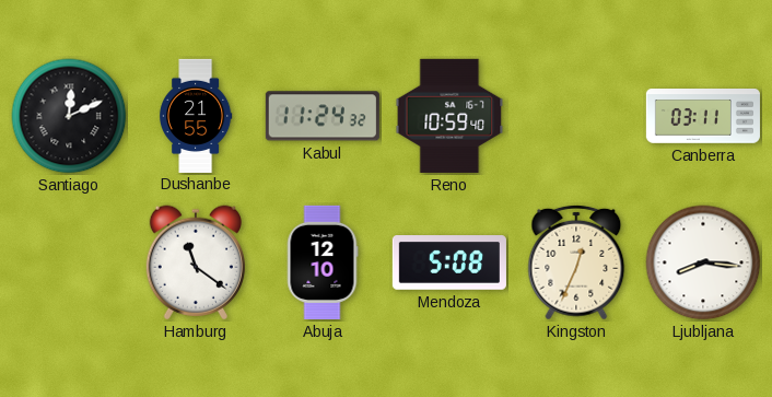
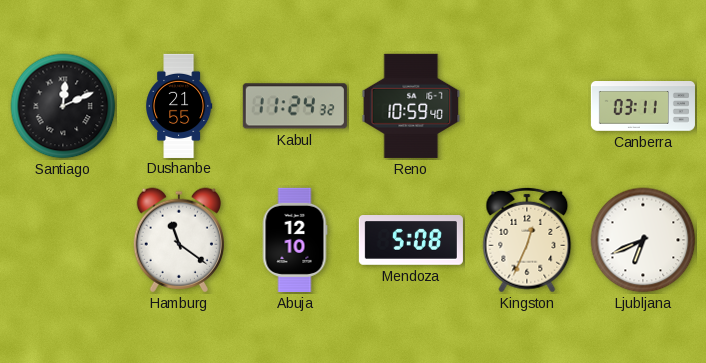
Ljubljana: 8:16 -> 6:41
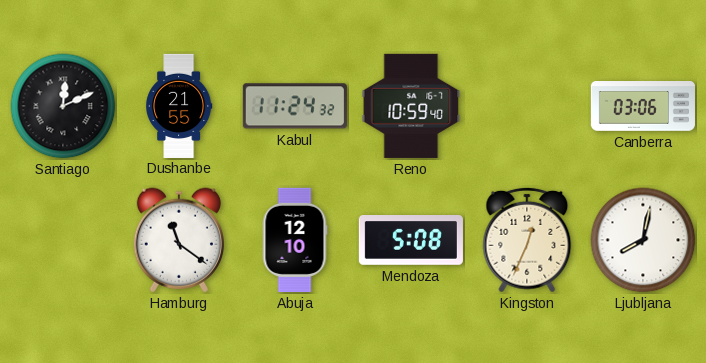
Canberra: 03:11 -> 03:06
Ljubljana: 6:41 -> 8:02
